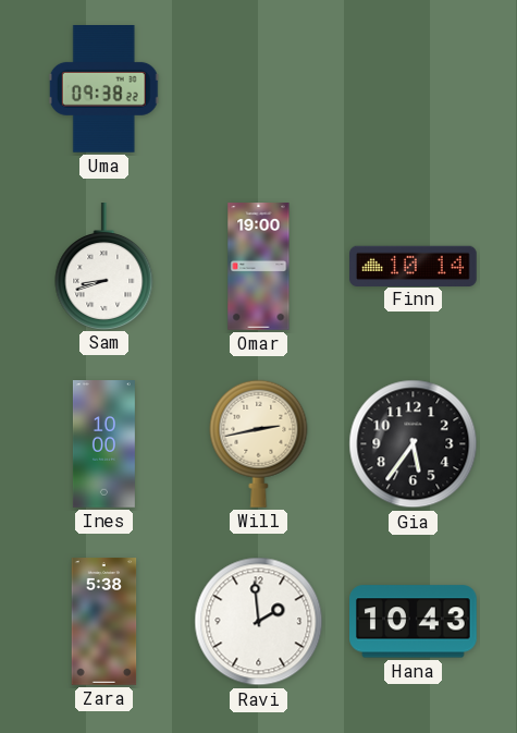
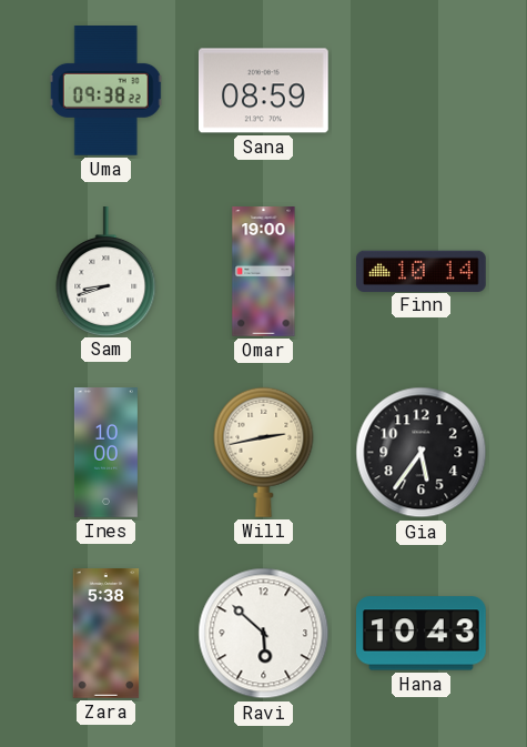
Sana: none -> 08:59
Ravi: 1:59 -> 5:52
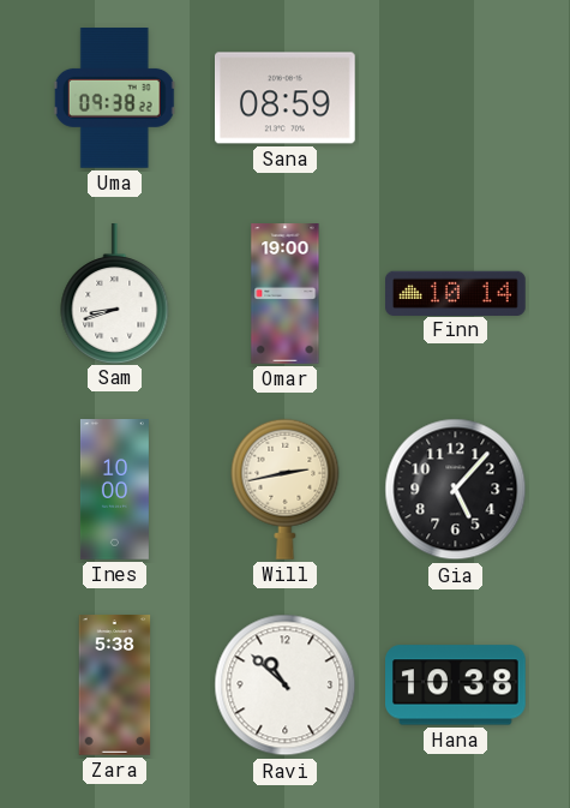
Gia: 5:36 -> 5:07
Ravi: 5:52 -> 10:52
Hana: 10:43 -> 10:38
